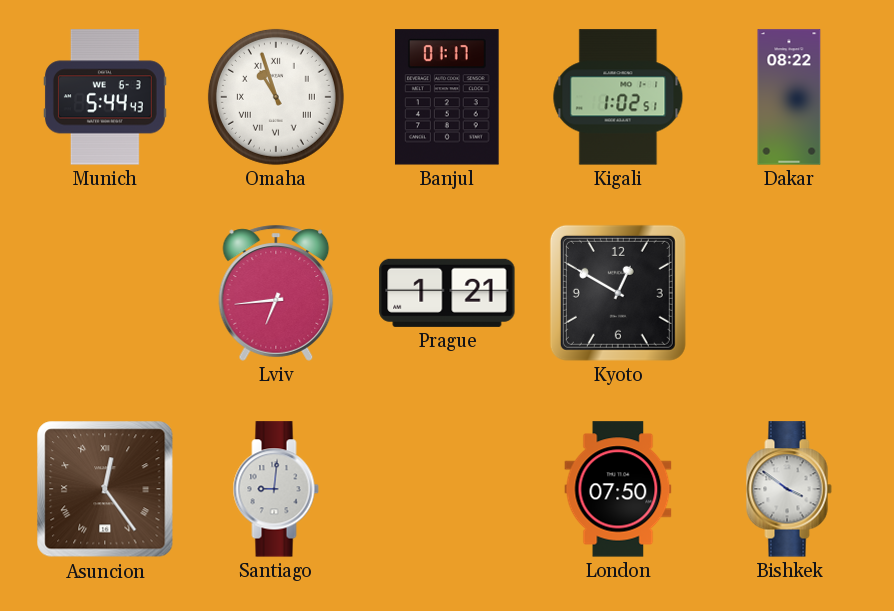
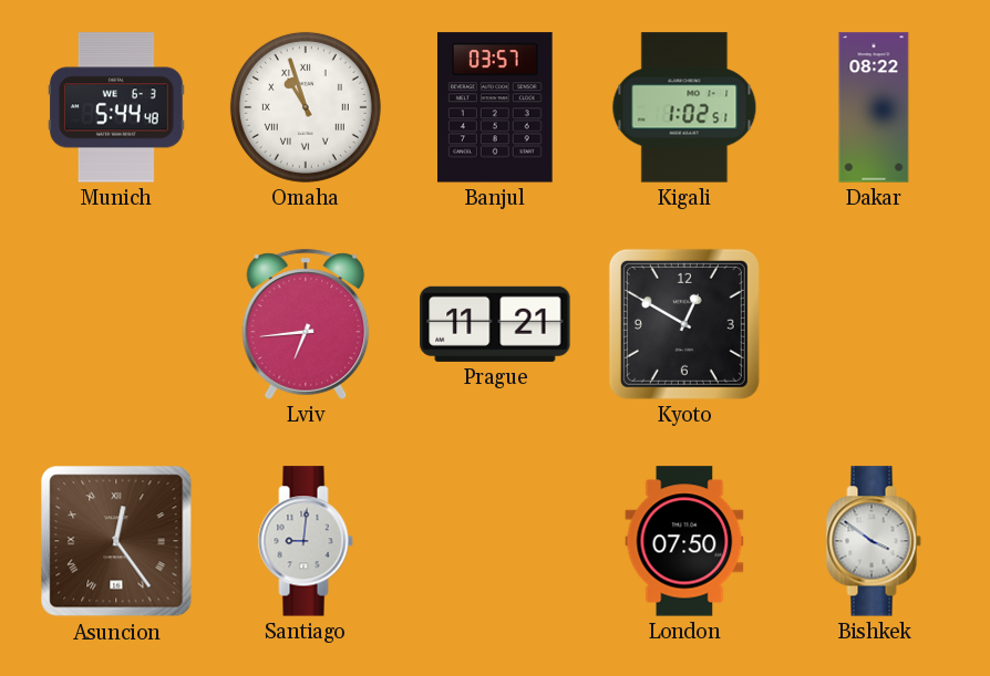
Munich: 5:44:43 -> 5:44:48
Banjul: 01:17 -> 03:57
Prague: 1:21 -> 11:21
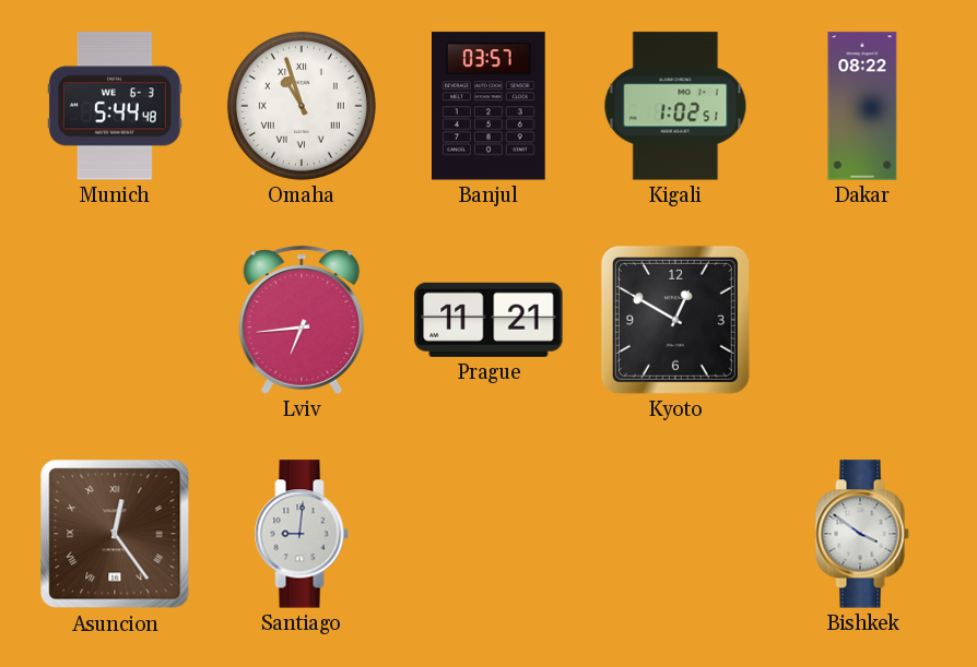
London: 07:50 -> none
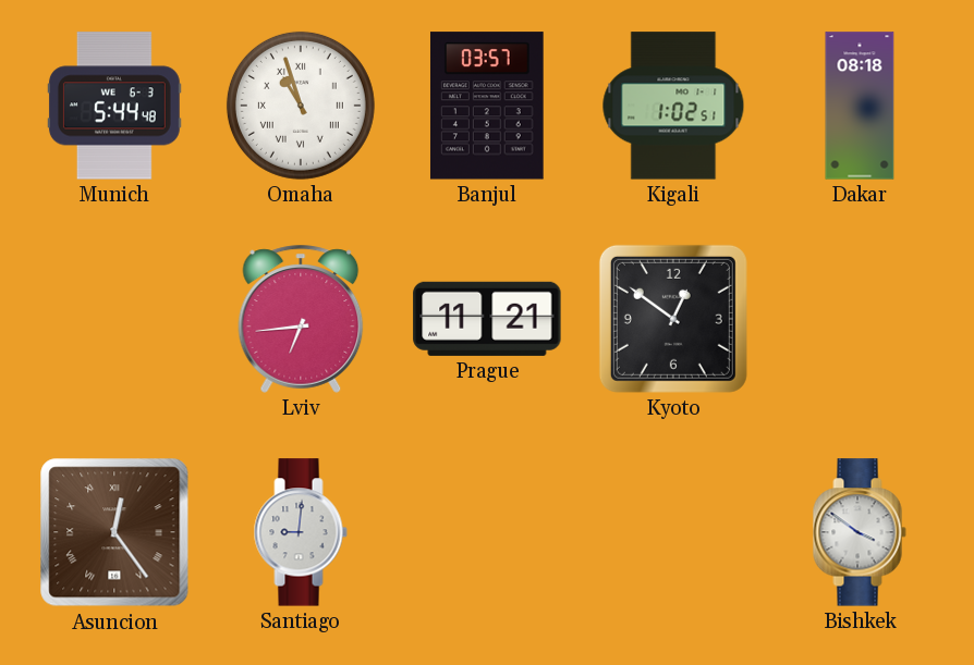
Dakar: 08:22 -> 08:18
Kyoto: 12:50 -> 12:51
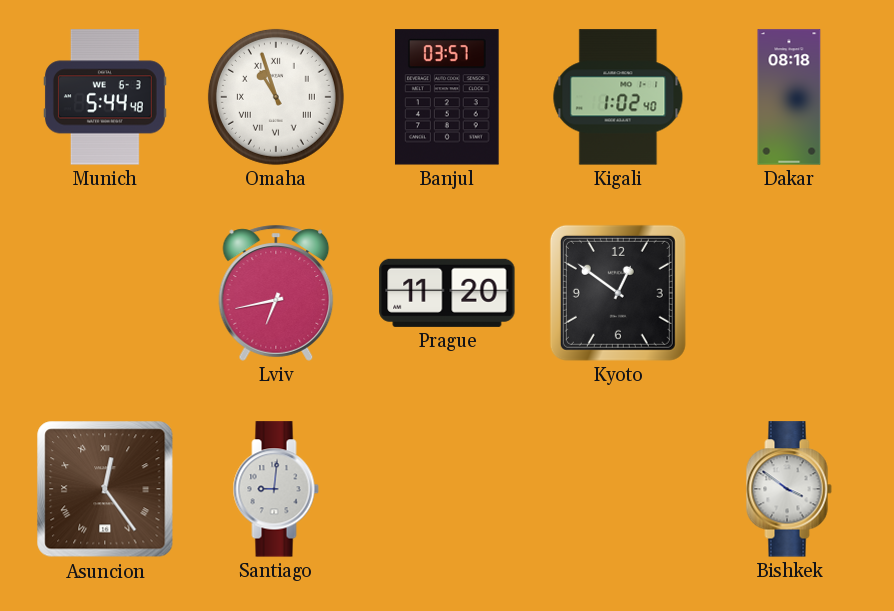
Kigali: 1:02:51 -> 1:02:40
Lviv: 6:44 -> 6:43
Prague: 11:21 -> 11:20
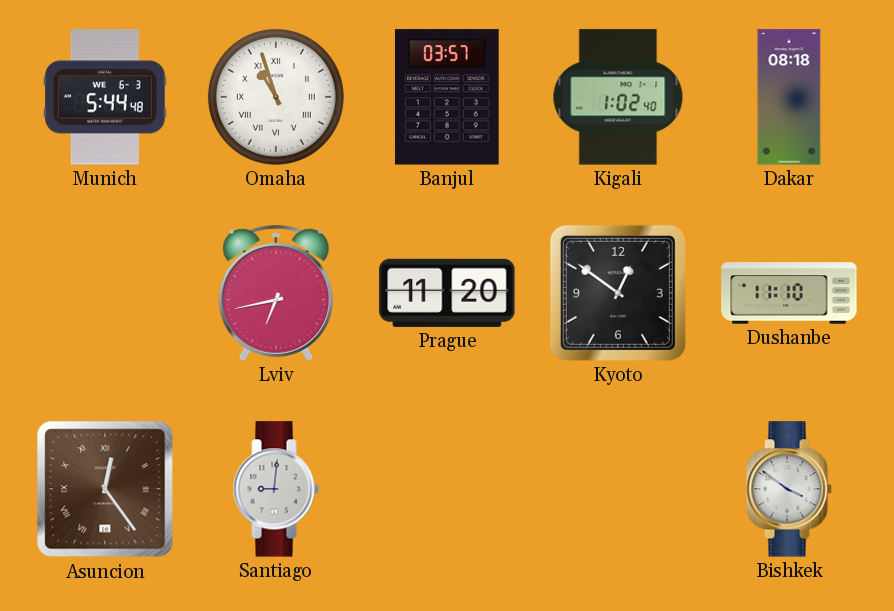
Dushanbe: none -> 11:10
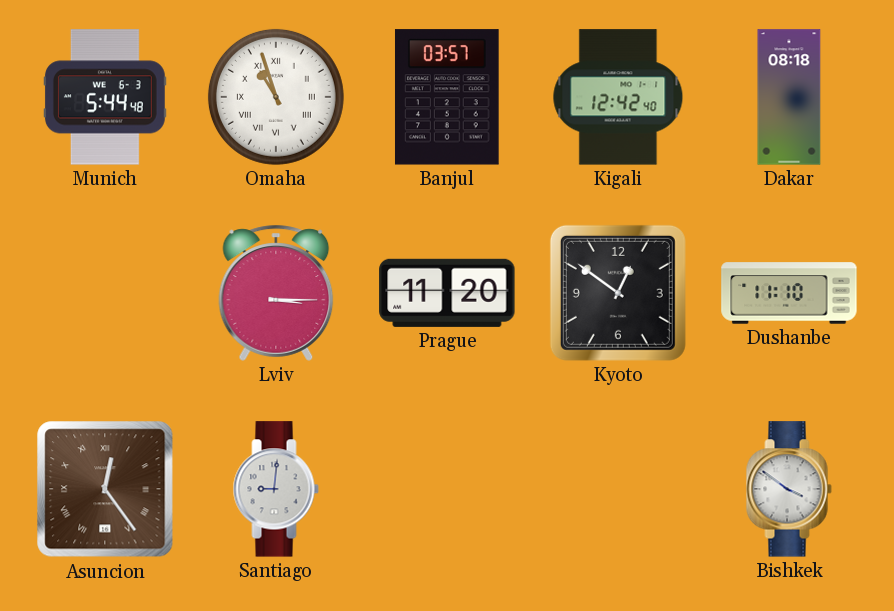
Kigali: 1:02 -> 12:42
Lviv: 6:43 -> 3:15
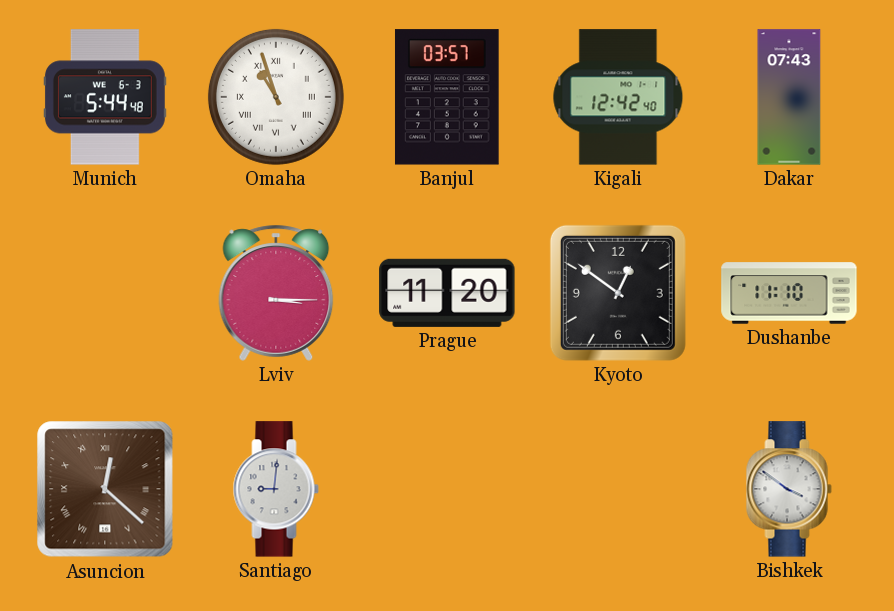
Dakar: 08:18 -> 07:43
Asuncion: 12:24 -> 12:22
